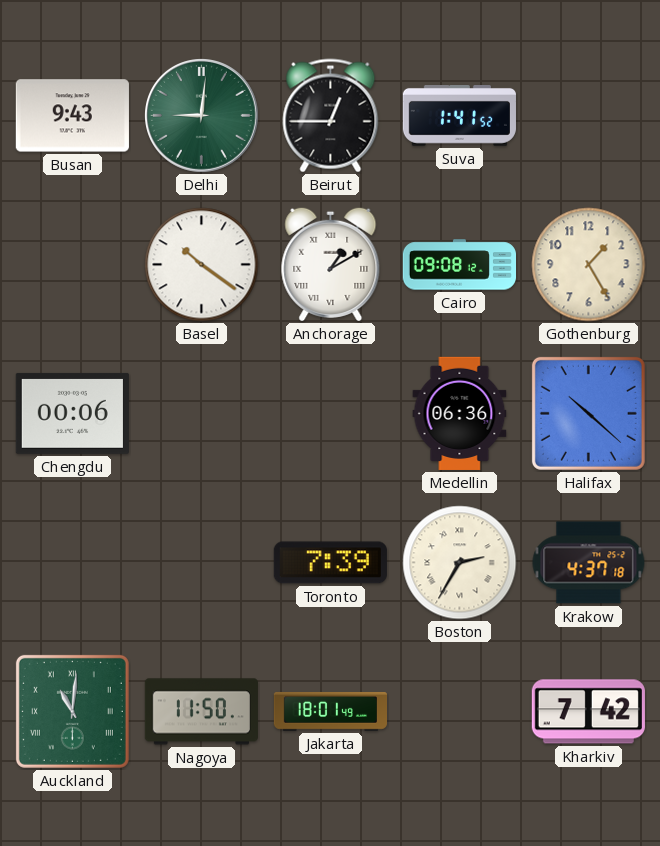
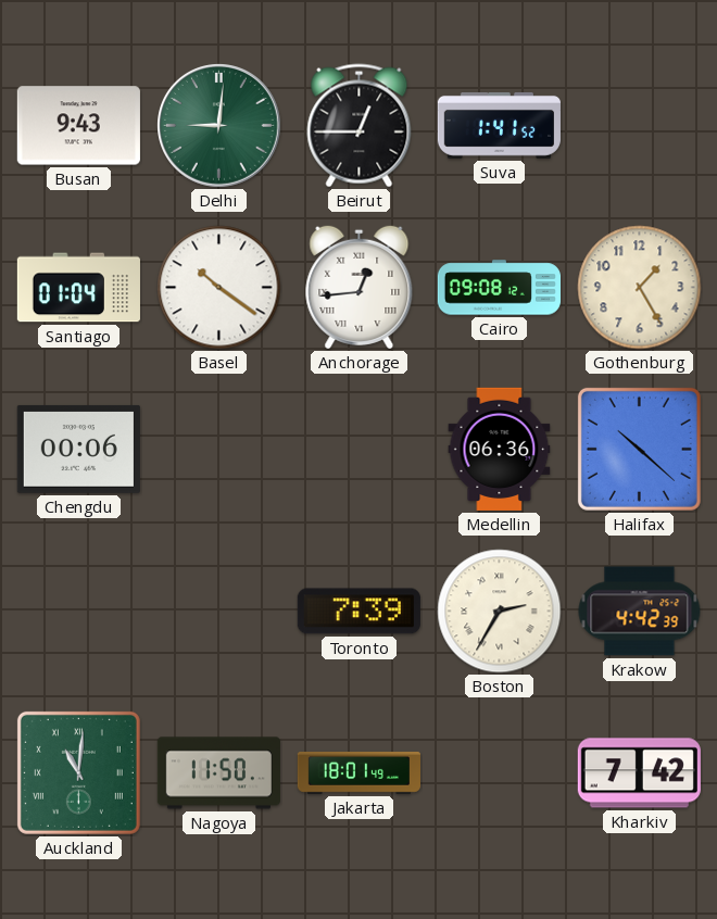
Santiago: none -> 01:04
Anchorage: 1:10 -> 12:44
Krakow: 4:37 -> 4:42
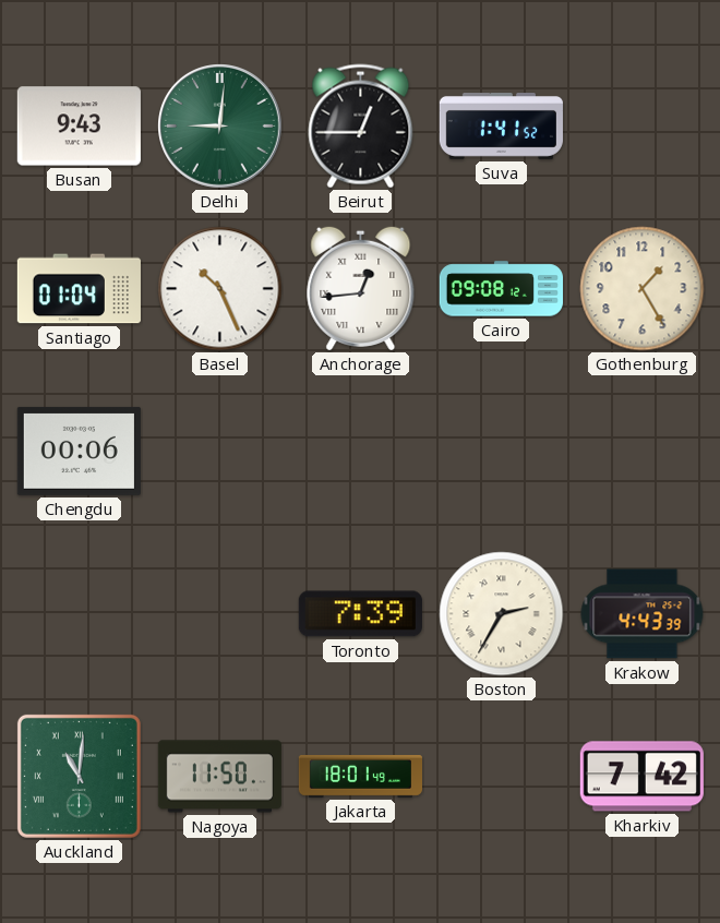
Basel: 10:21 -> 10:26
Medellin: 06:36 -> none
Halifax: 10:22 -> none
Krakow: 4:42 -> 4:43
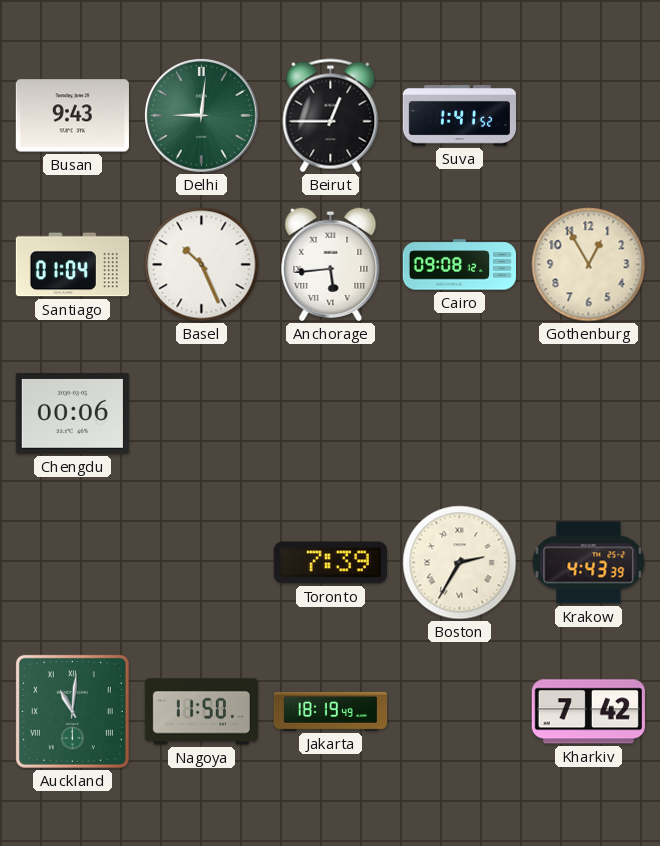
Anchorage: 12:44 -> 5:44
Gothenburg: 1:25 -> 12:55
Jakarta: 18:01 -> 18:19
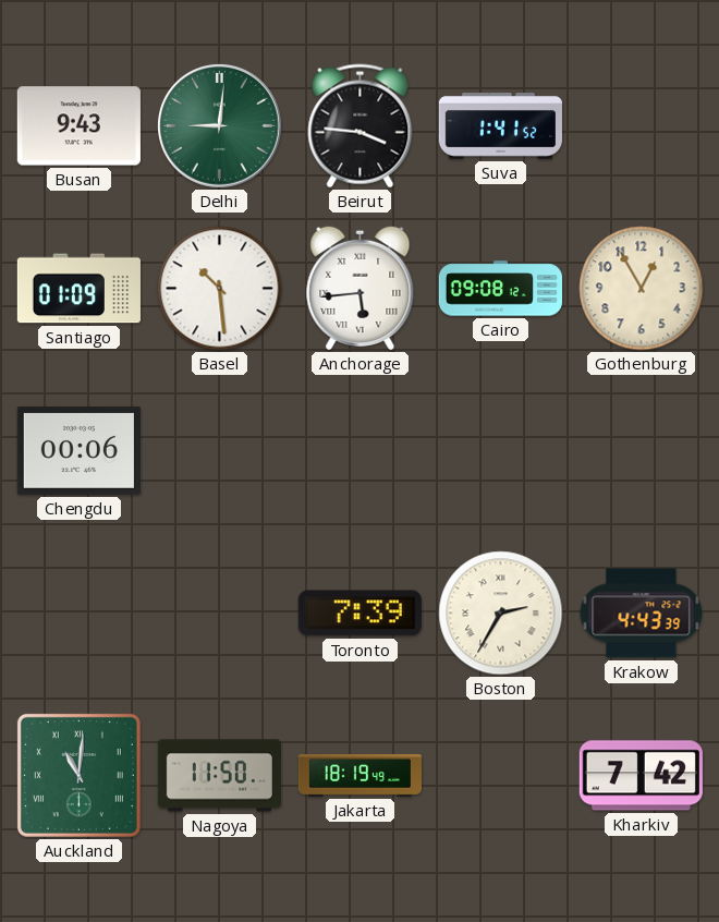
Beirut: 12:45 -> 3:46
Santiago: 01:04 -> 01:09
Basel: 10:26 -> 10:29
